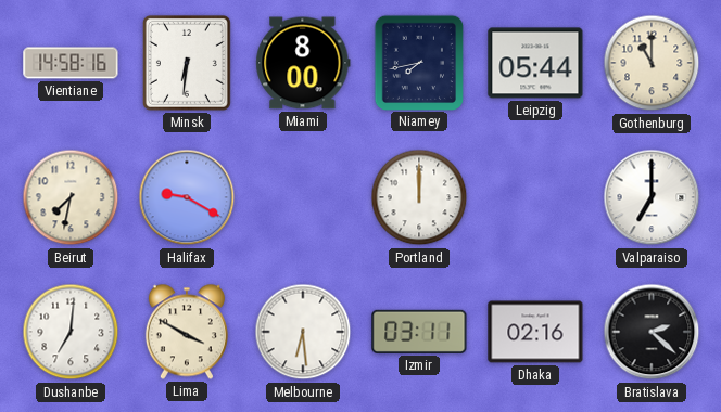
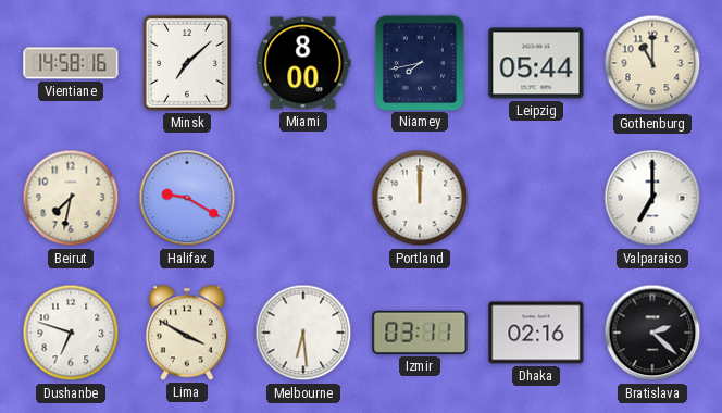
Minsk: 6:31 -> 7:08
Dushanbe: 7:01 -> 6:48
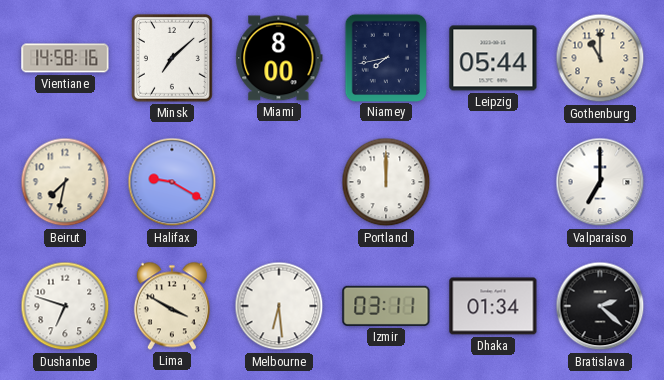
Dhaka: 02:16 -> 01:34
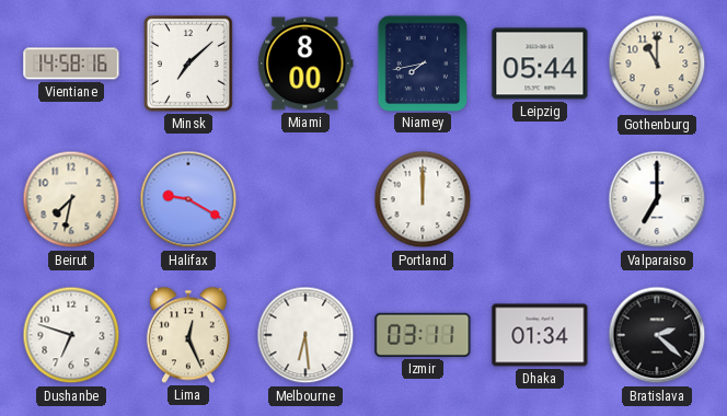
Lima: 3:50 -> 12:26
